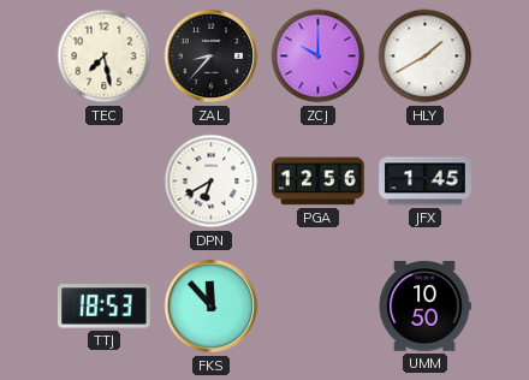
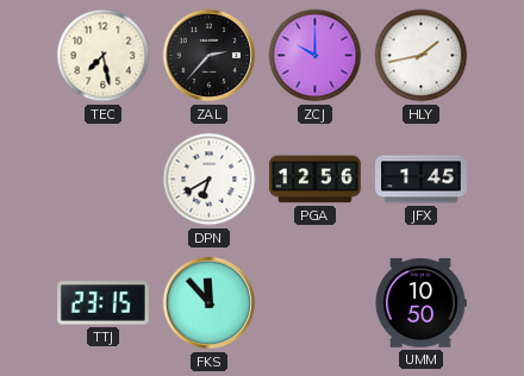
ZAL: 8:37 -> 2:37
HLY: 1:40 -> 1:43
TTJ: 18:53 -> 23:15
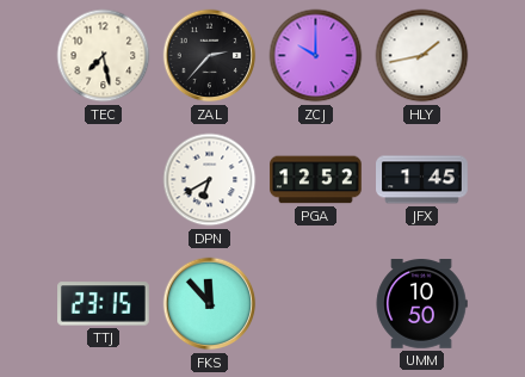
PGA: 12:56 -> 12:52
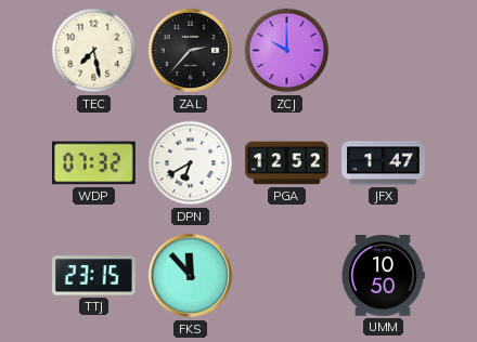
HLY: 1:43 -> none
WDP: none -> 07:32
JFX: 1:45 -> 1:47
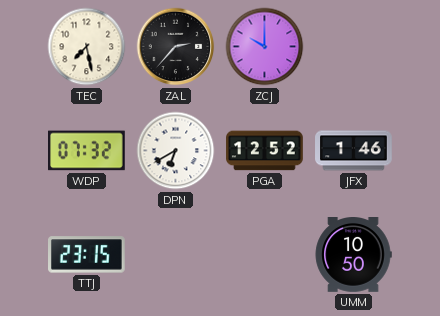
JFX: 1:47 -> 1:46
FKS: 11:53 -> none
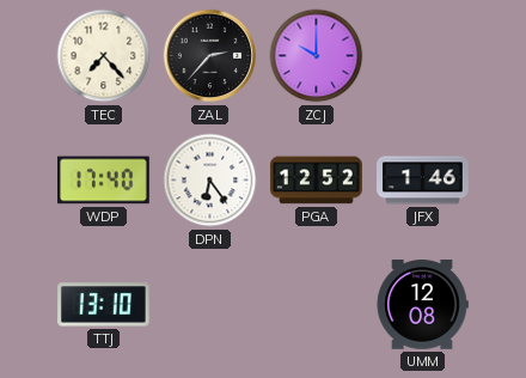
TEC: 7:28 -> 7:23
WDP: 07:32 -> 17:40
DPN: 6:40 -> 6:24
TTJ: 23:15 -> 13:10
UMM: 10:50 -> 12:08
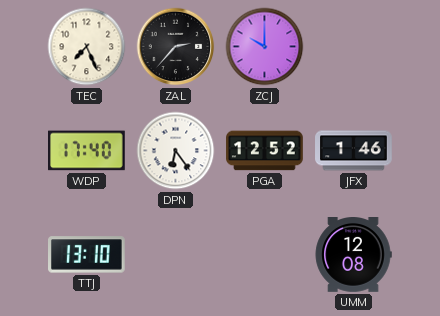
TEC: 7:23 -> 7:26
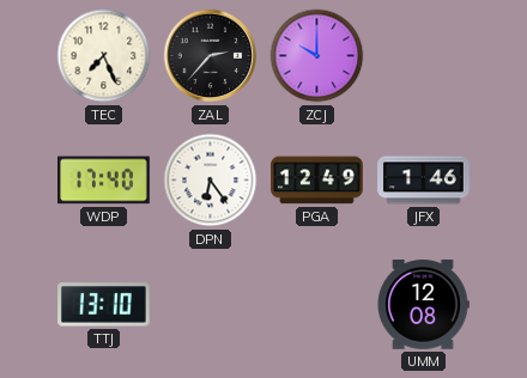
PGA: 12:52 -> 12:49
